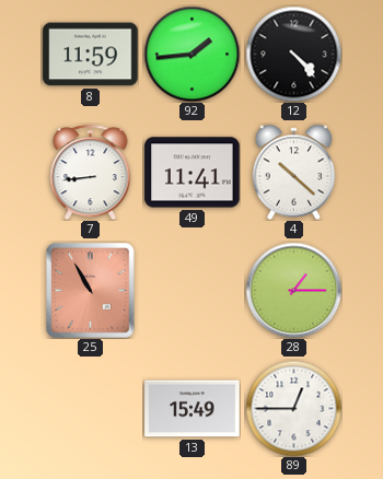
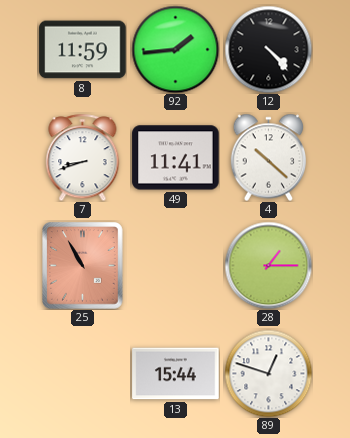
7: 8:44 -> 8:42
13: 15:49 -> 15:44
89: 12:45 -> 12:48
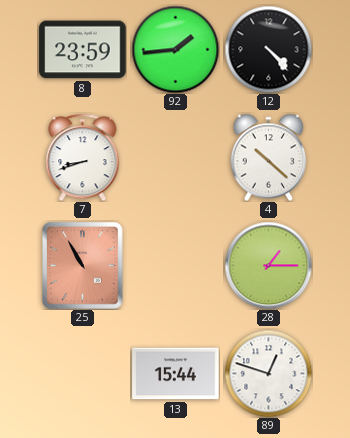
8: 11:59 -> 23:59
49: 11:41 -> none
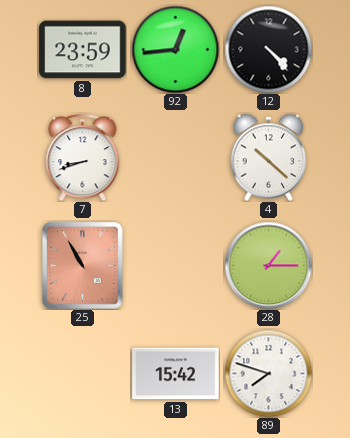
92: 1:44 -> 12:44
13: 15:44 -> 15:42
89: 12:48 -> 7:48
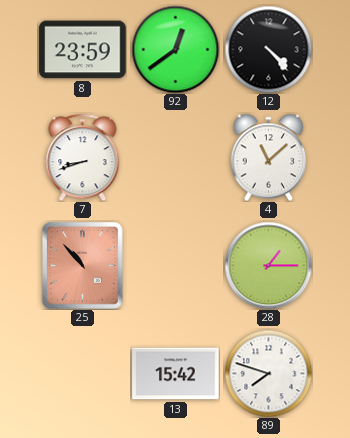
92: 12:44 -> 12:39
4: 10:22 -> 11:08
25: 10:55 -> 10:53
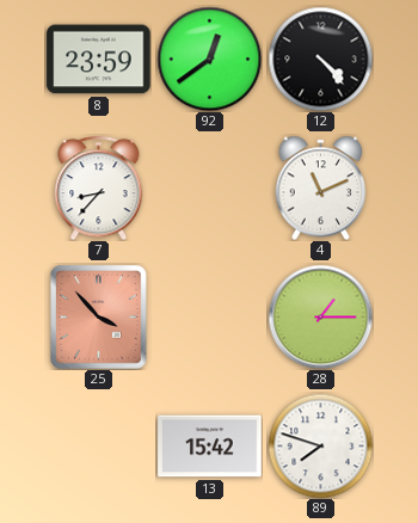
7: 8:42 -> 8:37
4: 11:08 -> 11:11
25: 10:53 -> 3:53
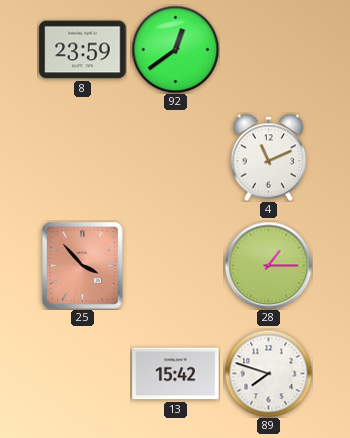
12: 4:23 -> none
7: 8:37 -> none
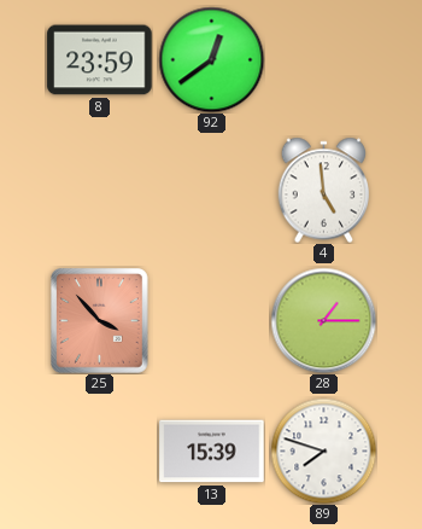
4: 11:11 -> 4:59
13: 15:42 -> 15:39
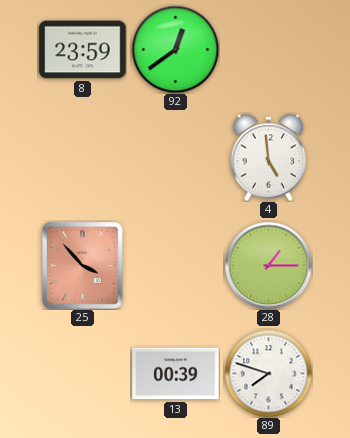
13: 15:39 -> 00:39
